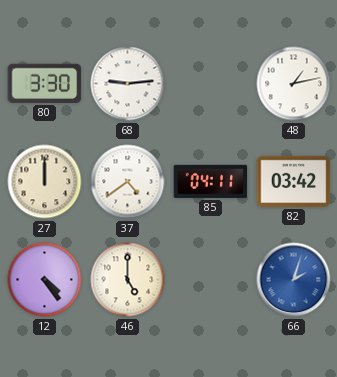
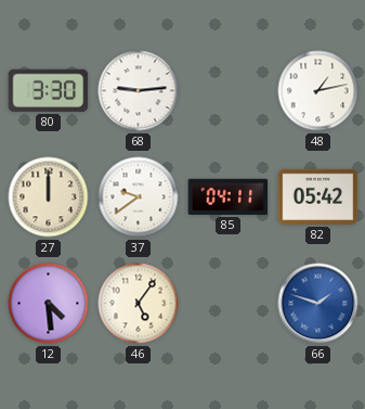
37: 4:39 -> 9:39
82: 03:42 -> 05:42
12: 4:24 -> 4:29
46: 5:00 -> 5:06
66: 2:03 -> 1:48
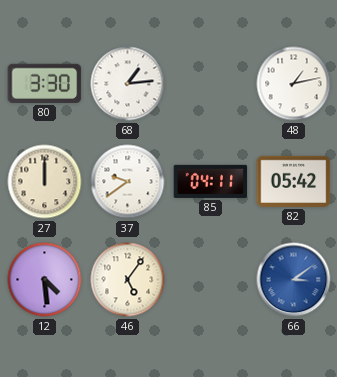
68: 9:14 -> 1:14
66: 1:48 -> 3:09
